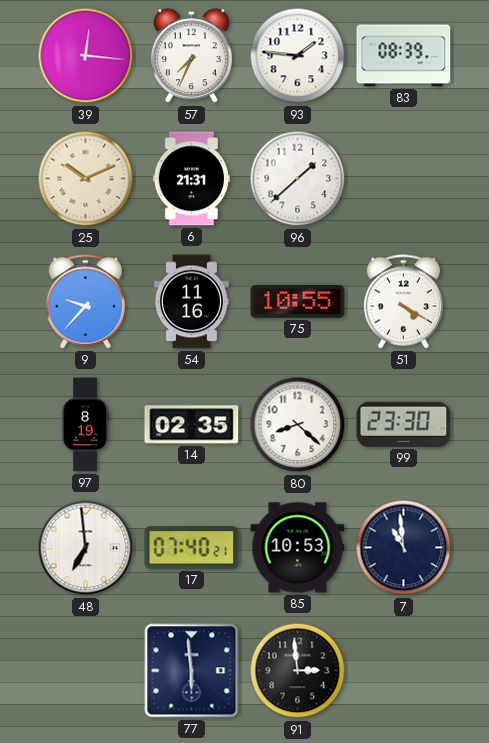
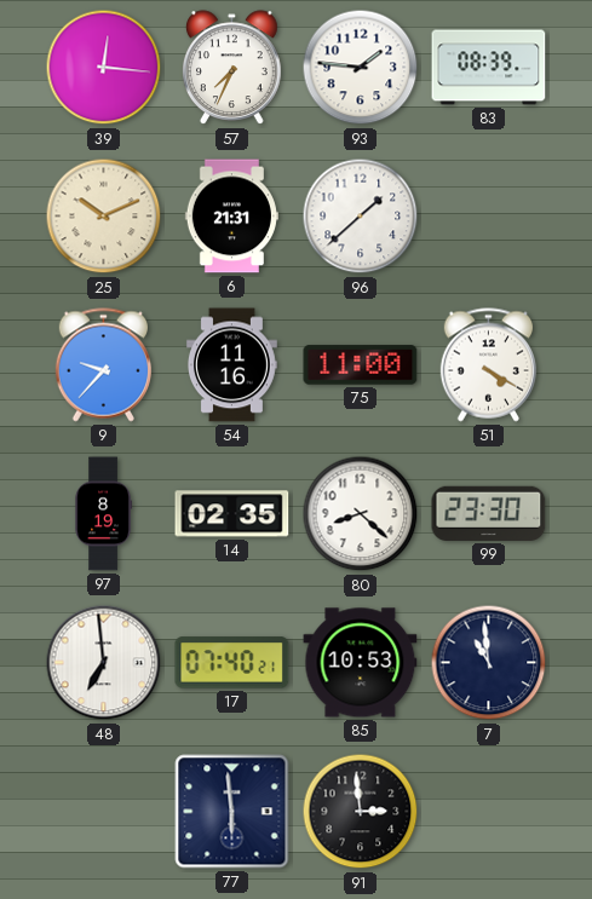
75: 10:55 -> 11:00
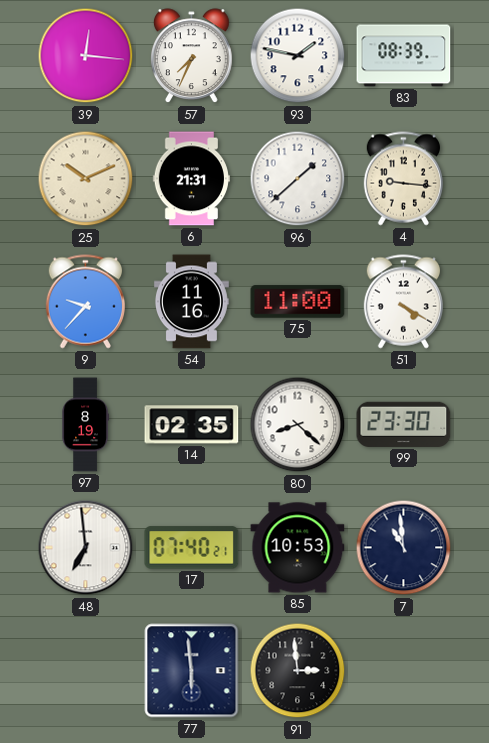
93: 1:46 -> 1:47
4: none -> 9:16
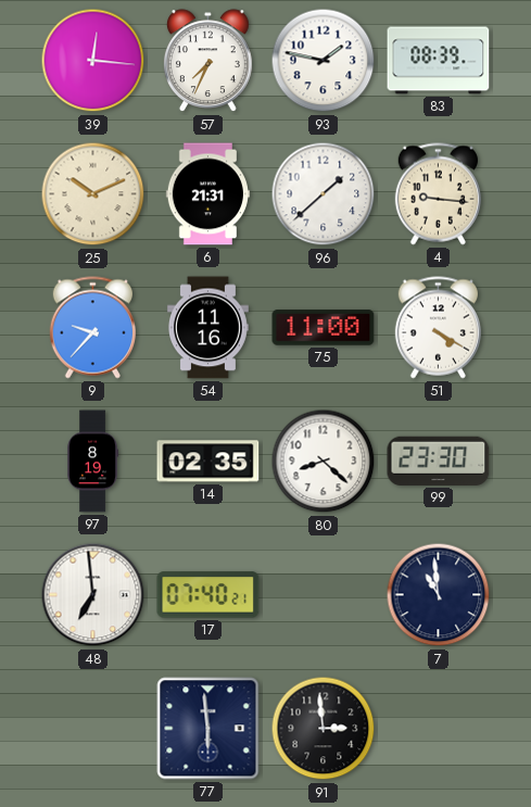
85: 10:53 -> none
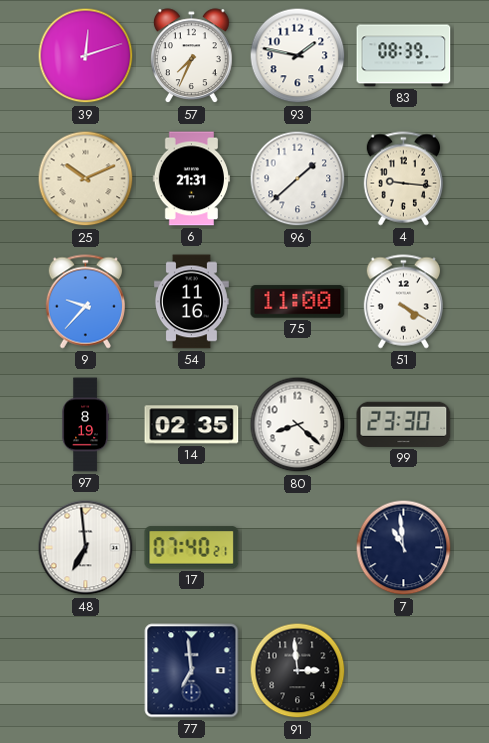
39: 12:16 -> 12:12
77: 5:59 -> 6:59
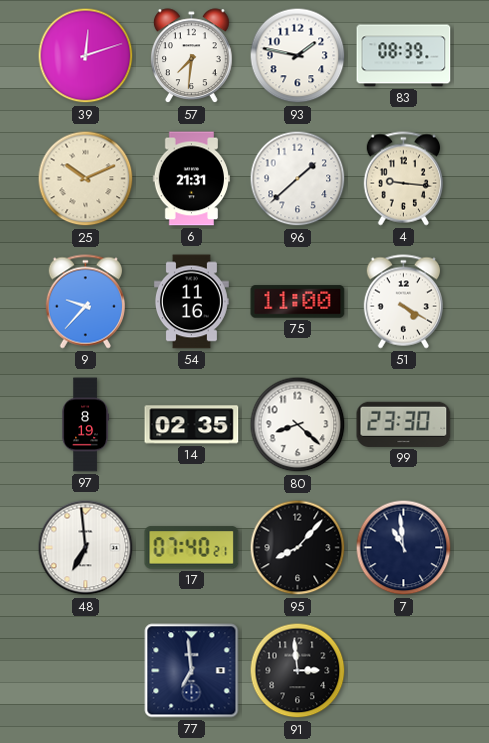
57: 7:34 -> 7:31
95: none -> 8:07
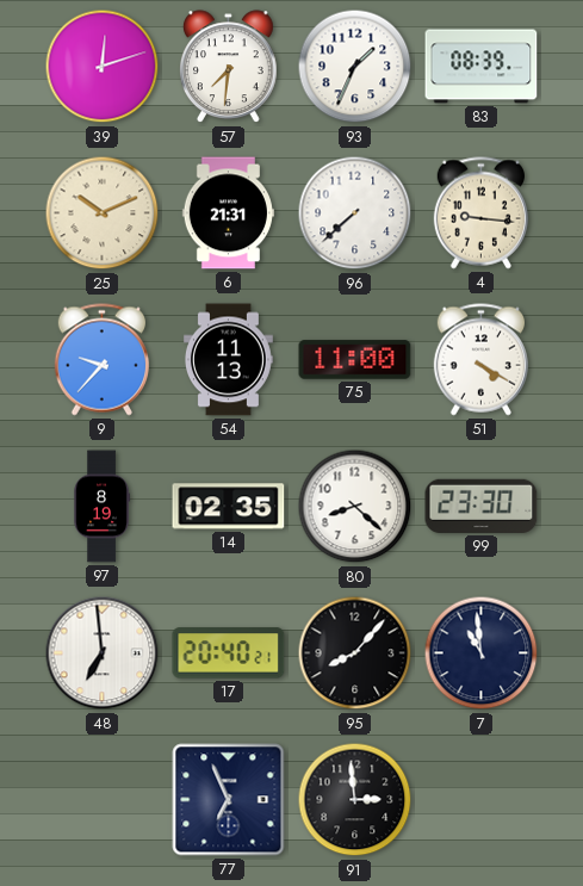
93: 1:47 -> 1:34
96: 1:38 -> 7:38
54: 11:16 -> 11:13
17: 07:40 -> 20:40
77: 6:59 -> 6:56
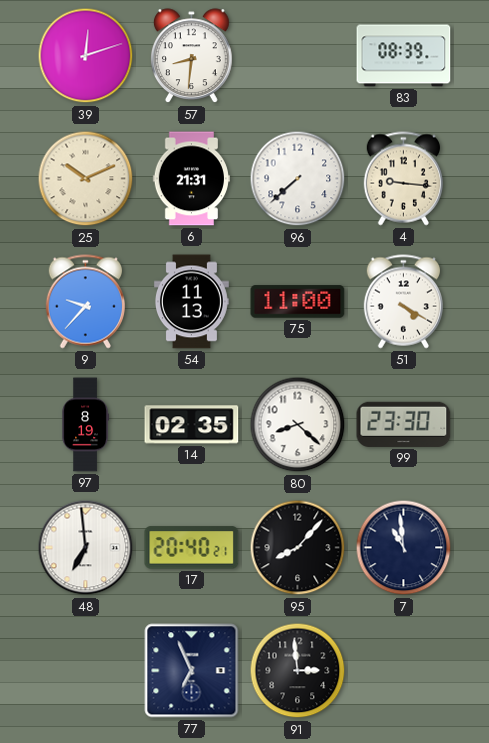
57: 7:31 -> 8:31
93: 1:34 -> none
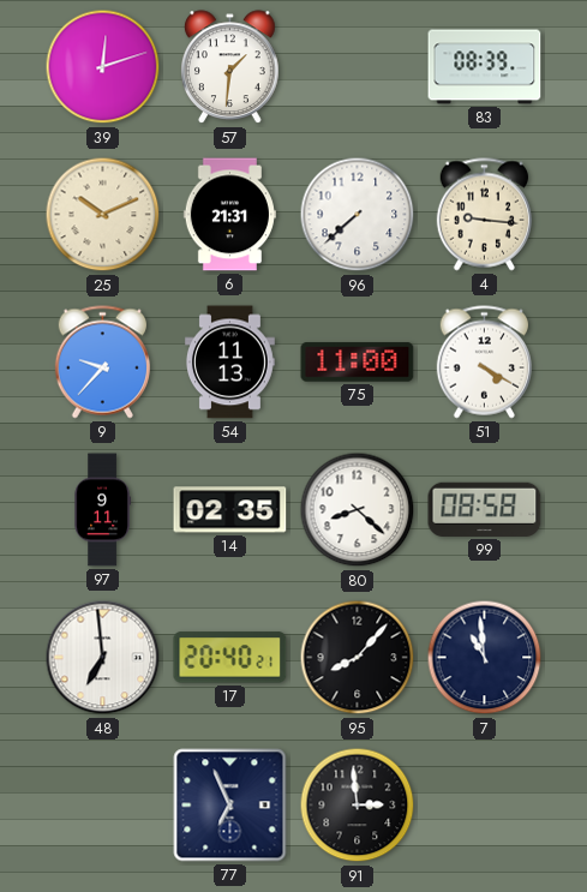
57: 8:31 -> 1:31
97: 8:19 -> 9:11
99: 23:30 -> 08:58
